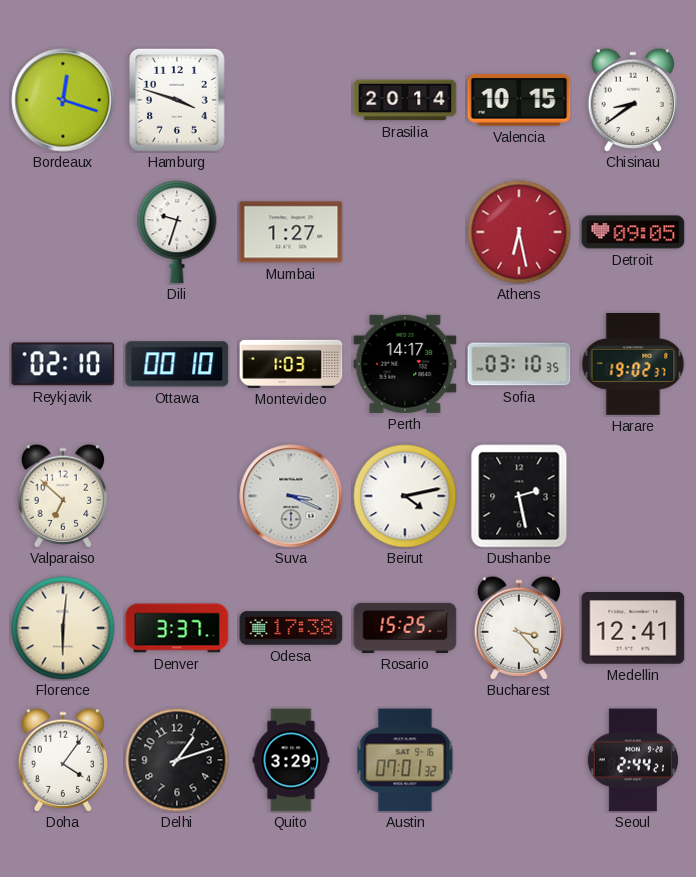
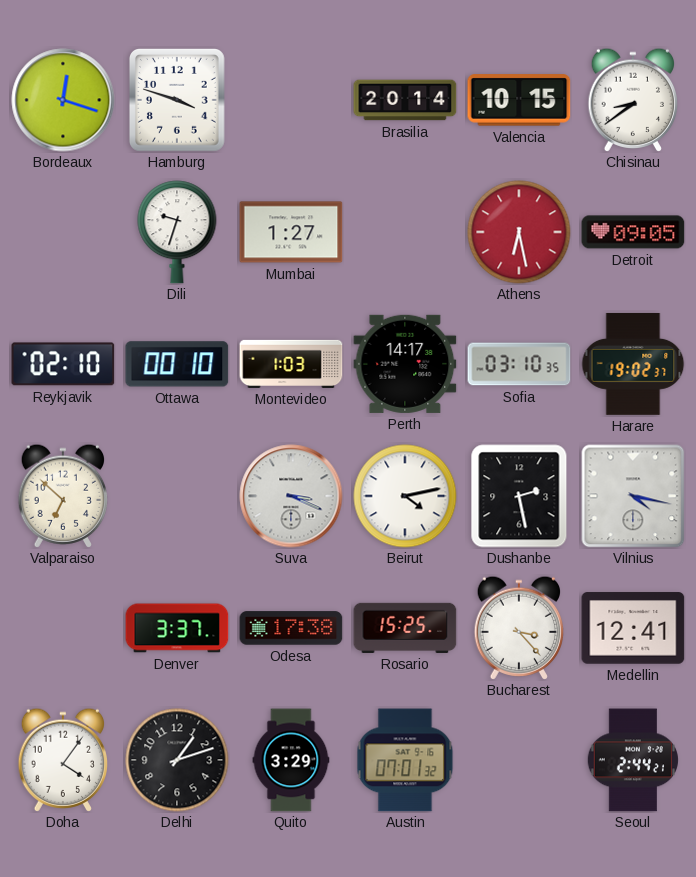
Vilnius: none -> 4:17
Florence: 6:01 -> none
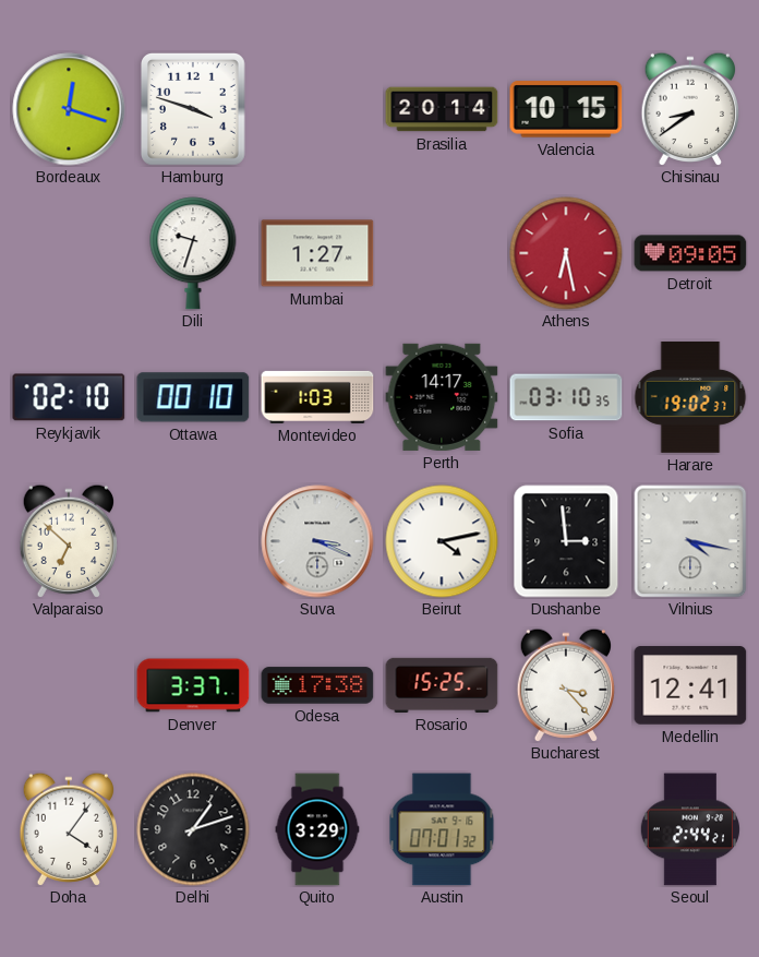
Dushanbe: 2:28 -> 2:59
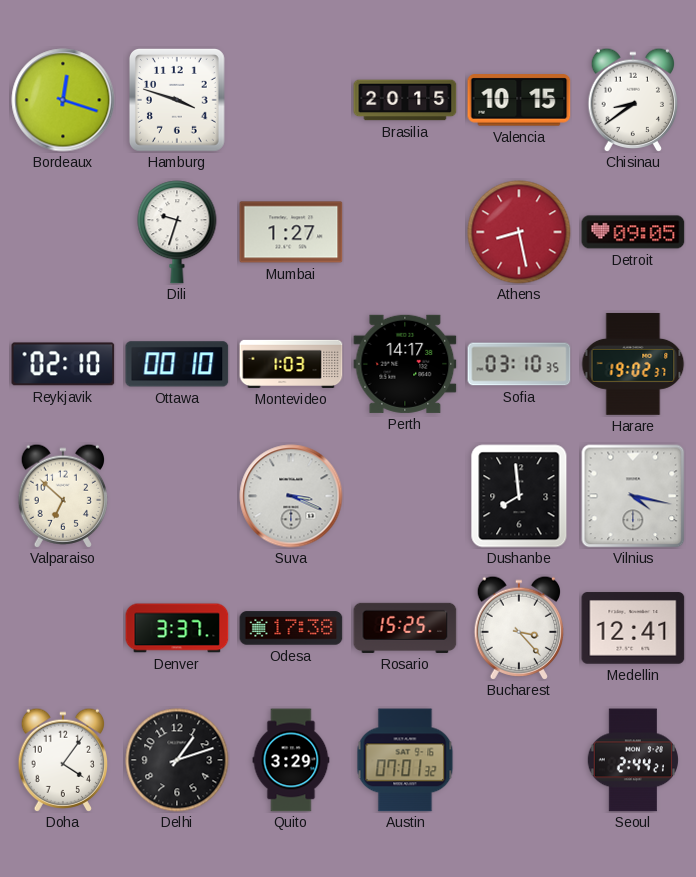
Brasilia: 20:14 -> 20:15
Athens: 6:28 -> 8:28
Beirut: 4:13 -> none
Dushanbe: 2:59 -> 7:59
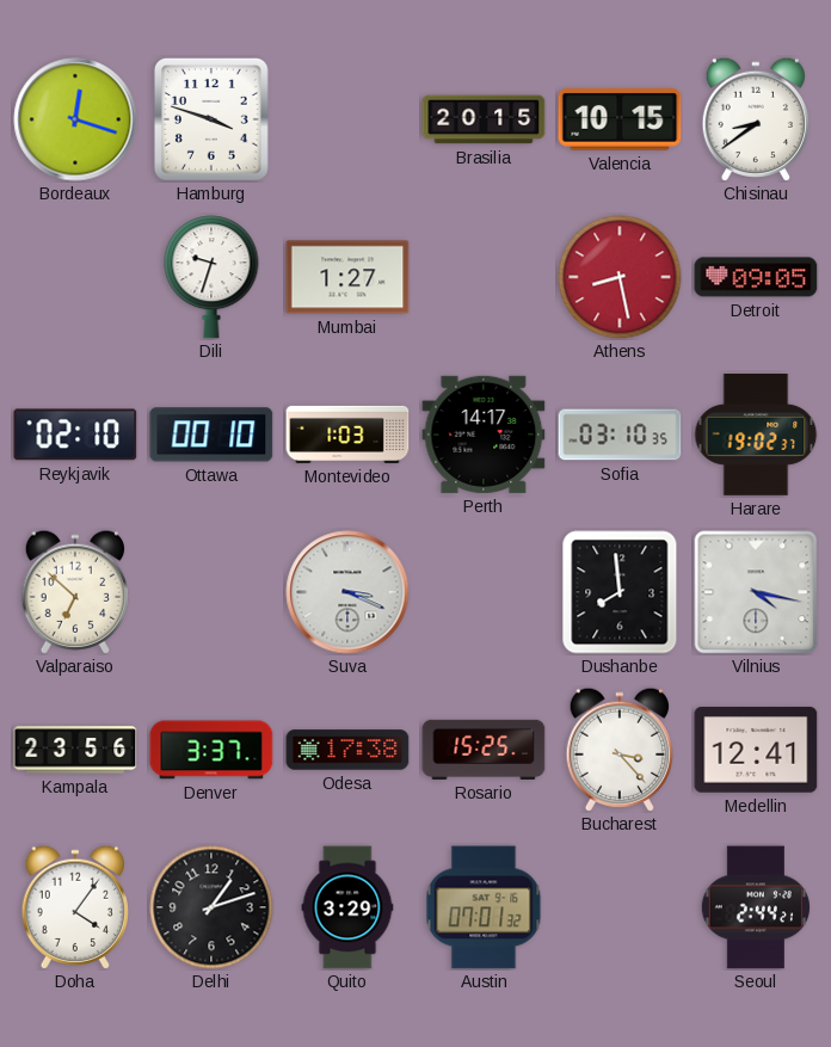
Kampala: none -> 23:56
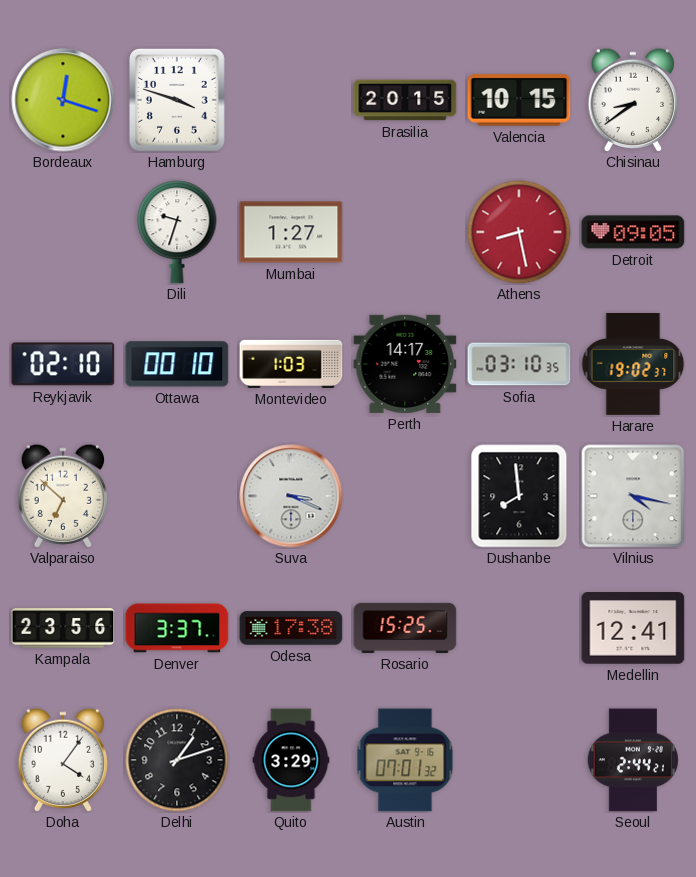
Bucharest: 3:23 -> none
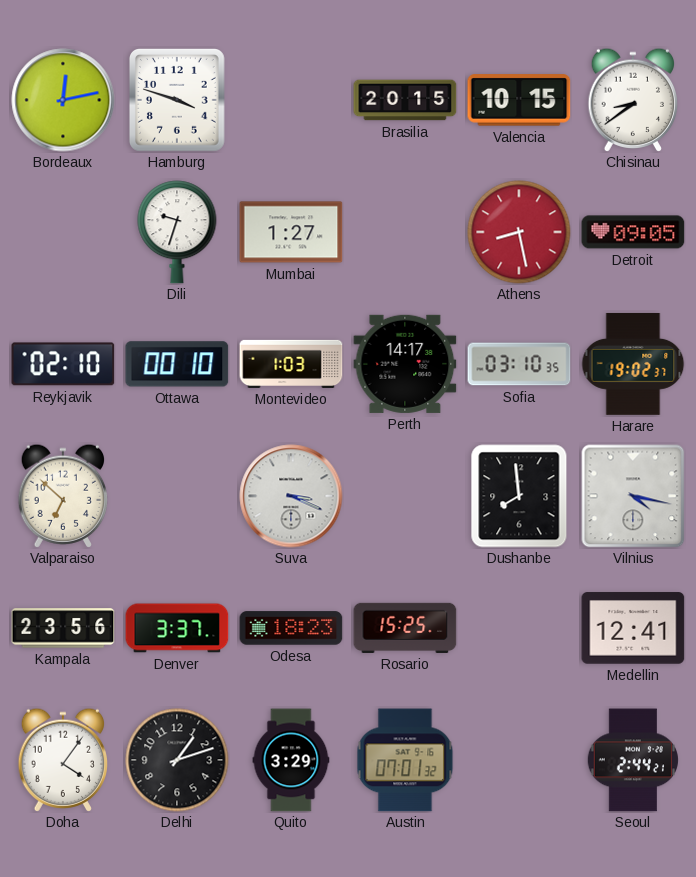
Bordeaux: 12:18 -> 12:13
Odesa: 17:38 -> 18:23
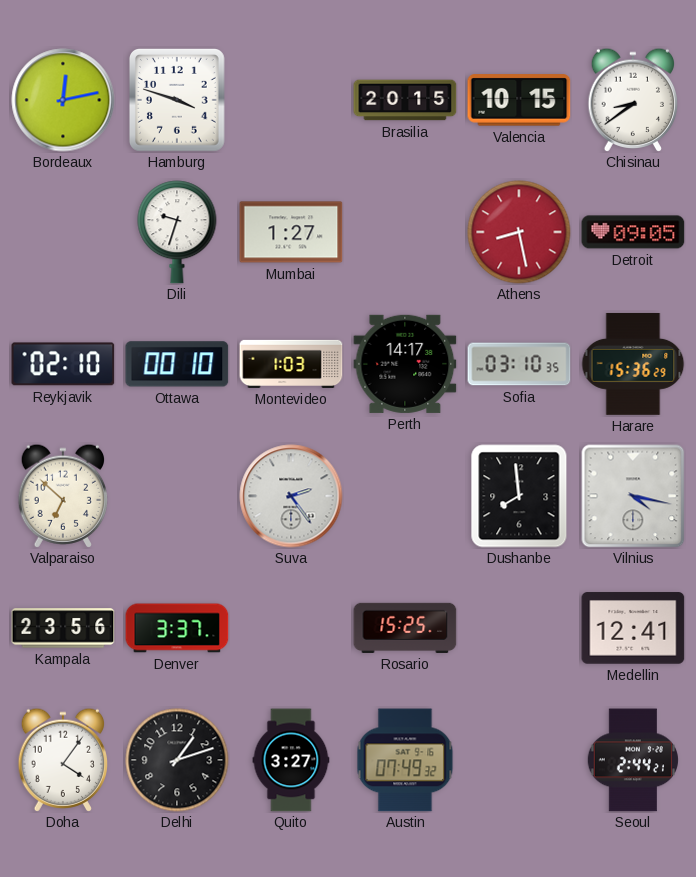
Harare: 19:02 -> 15:36
Suva: 3:19 -> 2:24
Odesa: 18:23 -> none
Quito: 3:29 -> 3:27
Austin: 07:01 -> 07:49
